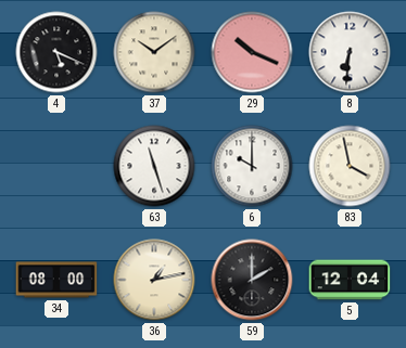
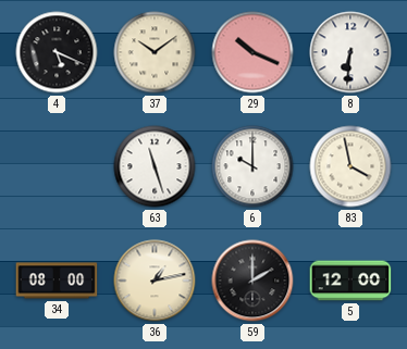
5: 12:04 -> 12:00
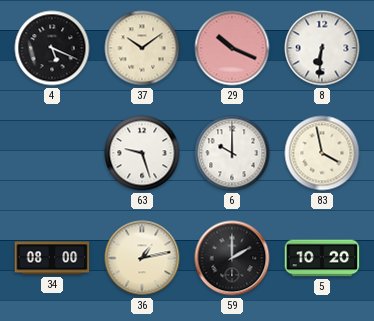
63: 11:27 -> 9:27
5: 12:00 -> 10:20
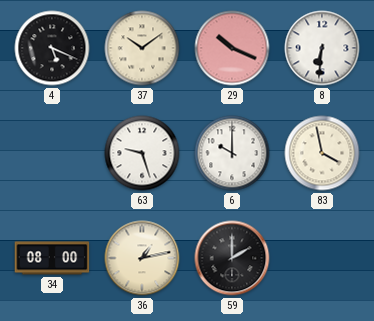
5: 10:20 -> none
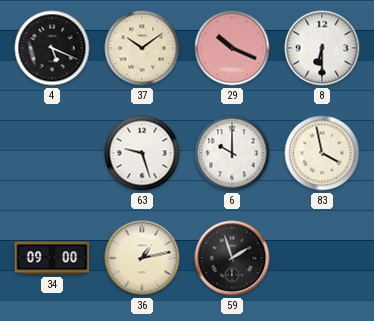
8: 6:31 -> 6:30
34: 08:00 -> 09:00
59: 2:00 -> 1:57
